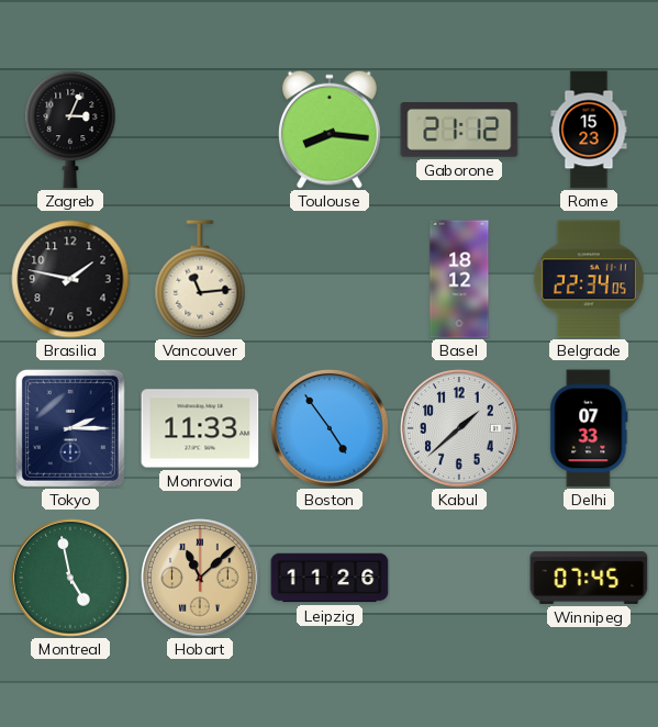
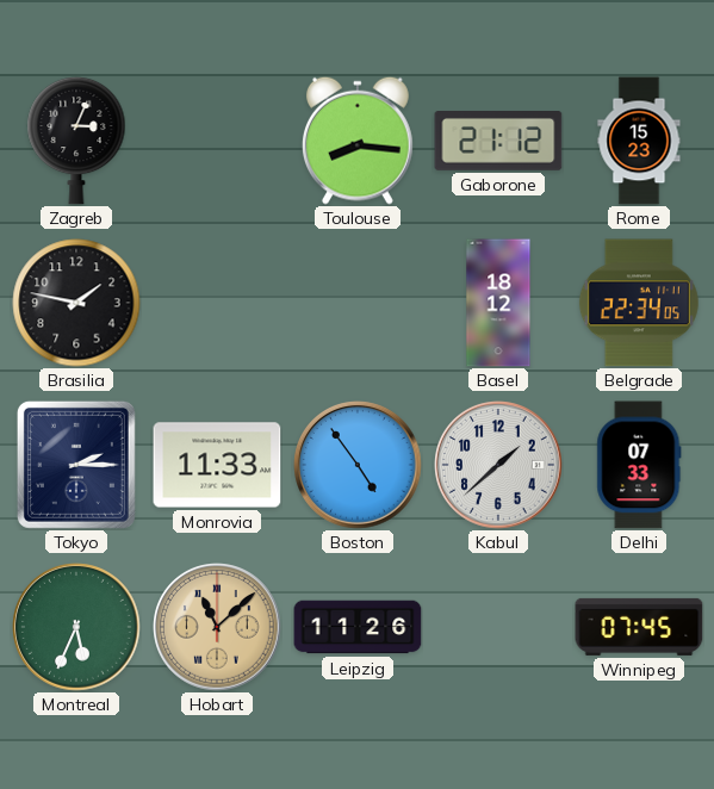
Vancouver: 11:14 -> none
Montreal: 4:58 -> 5:34
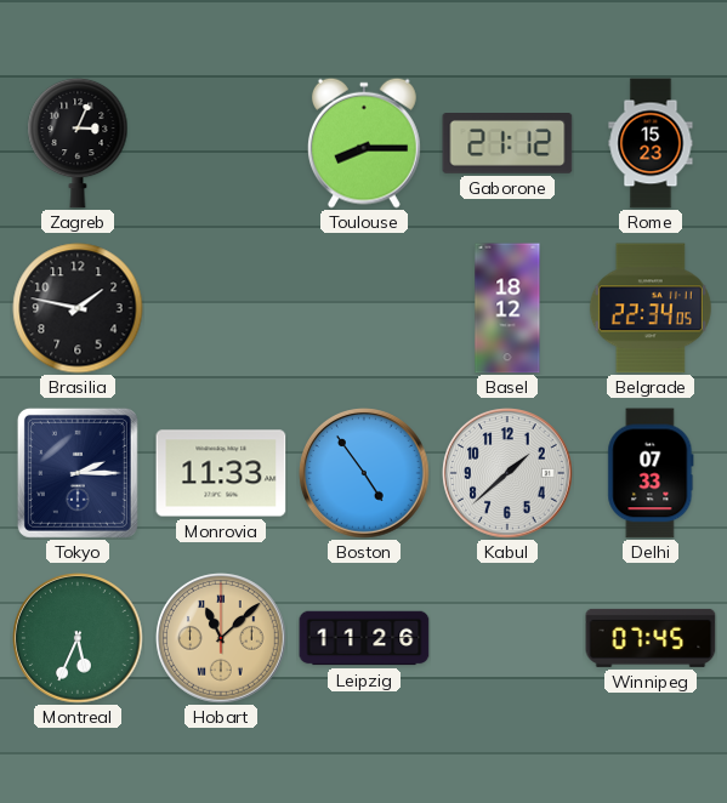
Toulouse: 8:16 -> 8:15
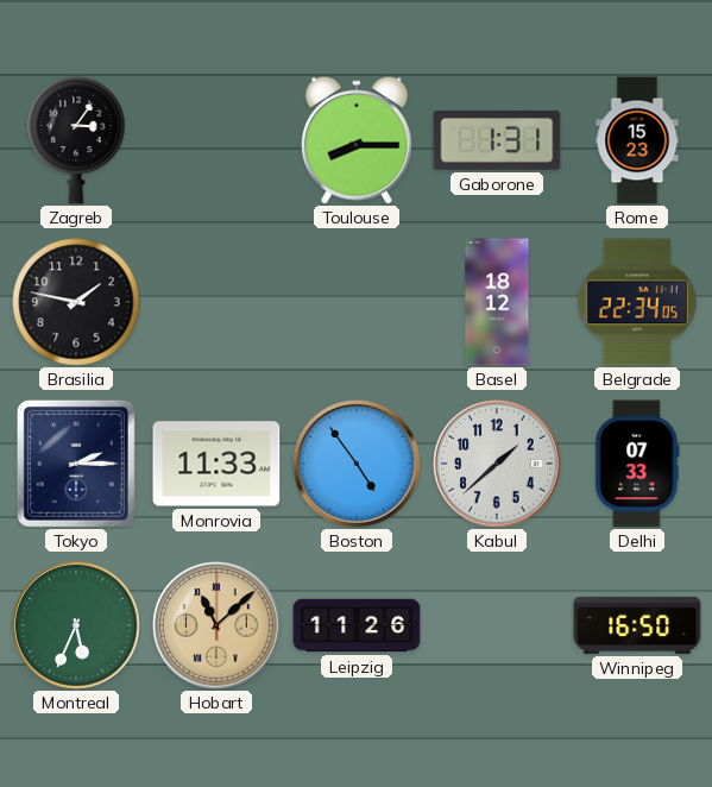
Zagreb: 3:04 -> 3:06
Gaborone: 21:12 -> 1:31
Winnipeg: 07:45 -> 16:50
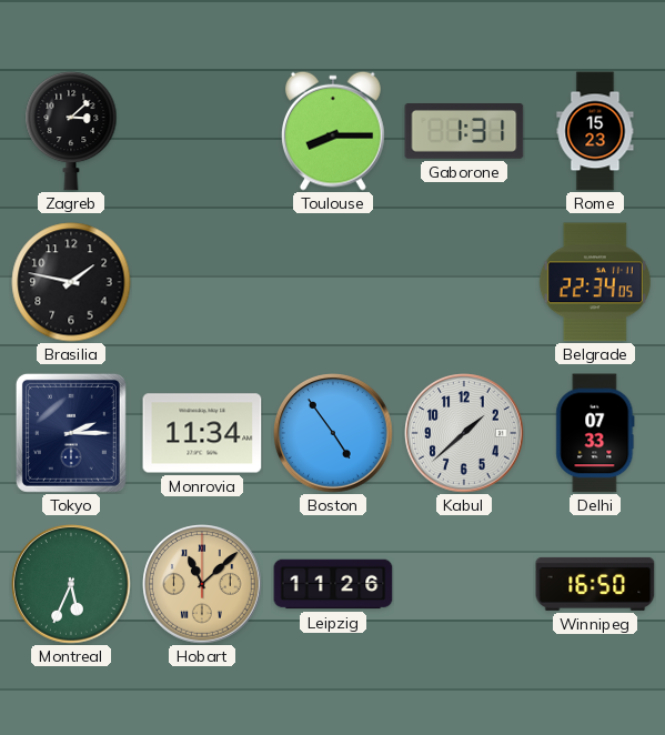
Zagreb: 3:06 -> 3:08
Basel: 18:12 -> none
Monrovia: 11:33 -> 11:34
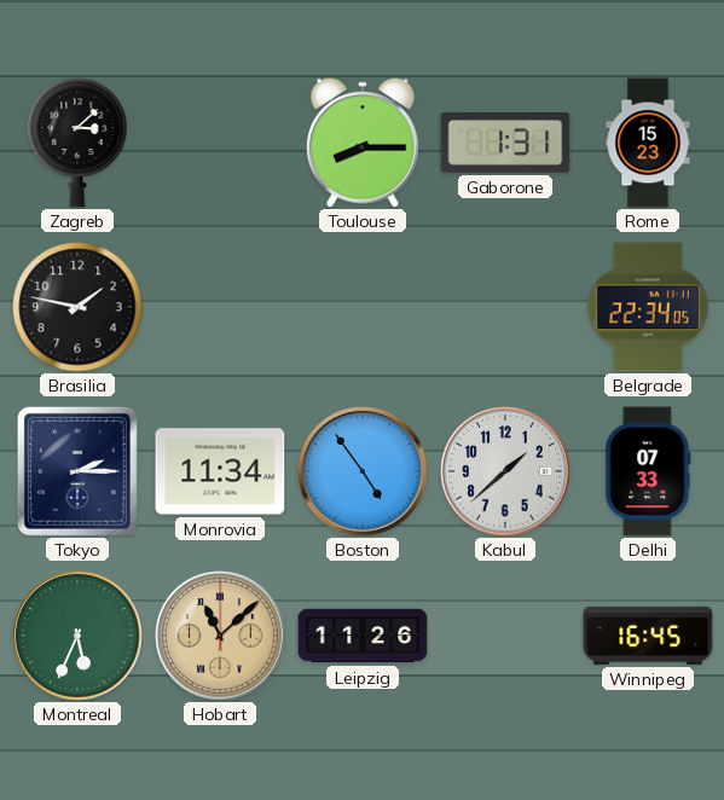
Winnipeg: 16:50 -> 16:45
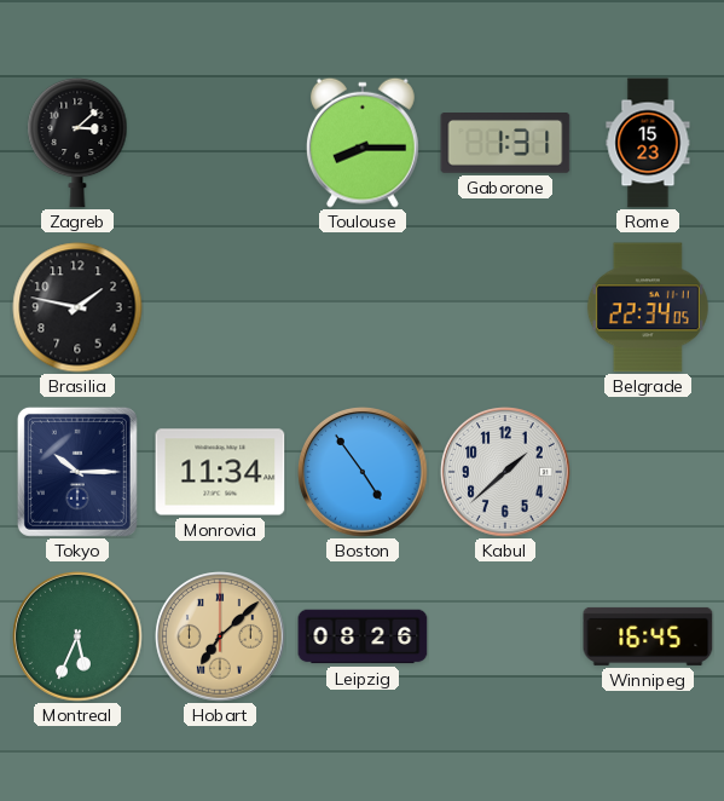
Tokyo: 2:15 -> 10:15
Delhi: 07:33 -> none
Hobart: 11:08 -> 7:08
Leipzig: 11:26 -> 08:26
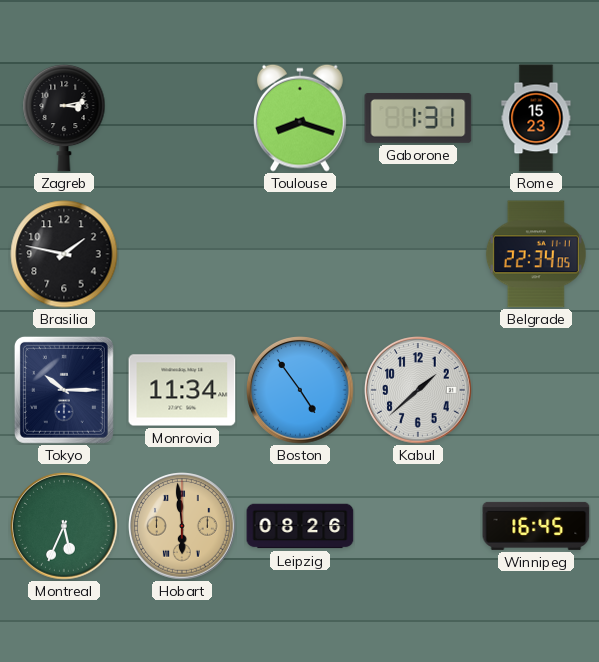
Zagreb: 3:08 -> 3:13
Toulouse: 8:15 -> 8:18
Hobart: 7:08 -> 5:59
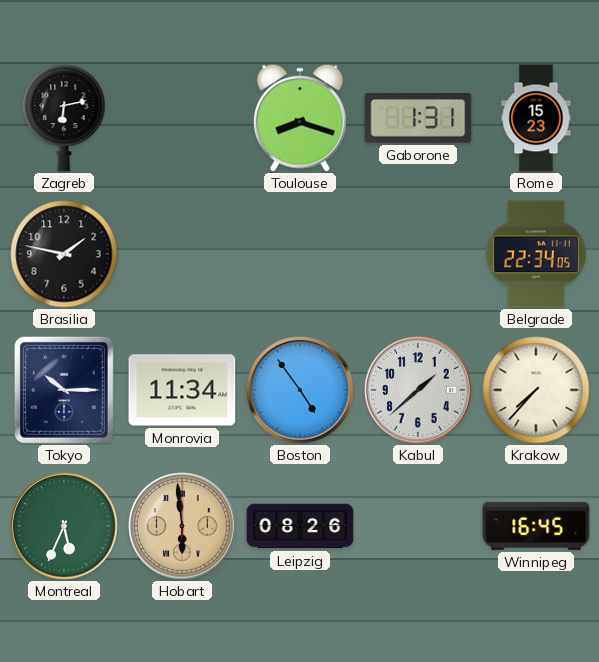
Zagreb: 3:13 -> 6:13
Krakow: none -> 7:37
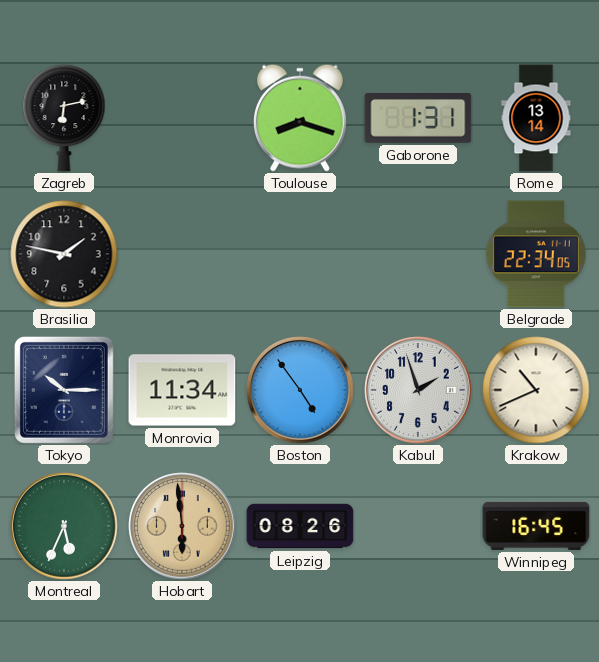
Rome: 15:23 -> 13:14
Kabul: 1:38 -> 1:57
Krakow: 7:37 -> 10:41
